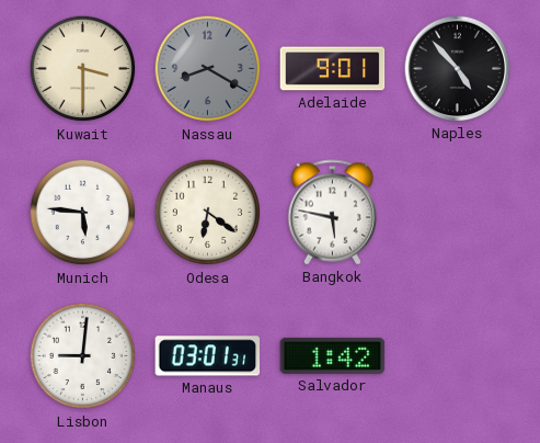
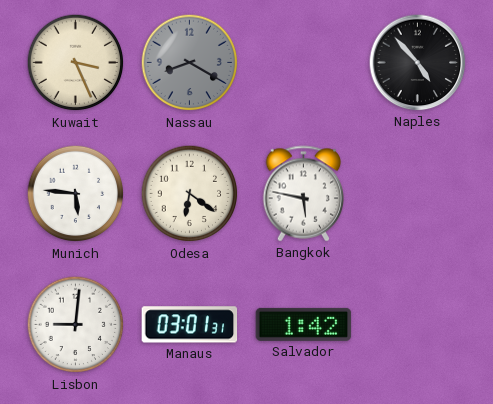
Kuwait: 3:30 -> 3:26
Adelaide: 9:01 -> none
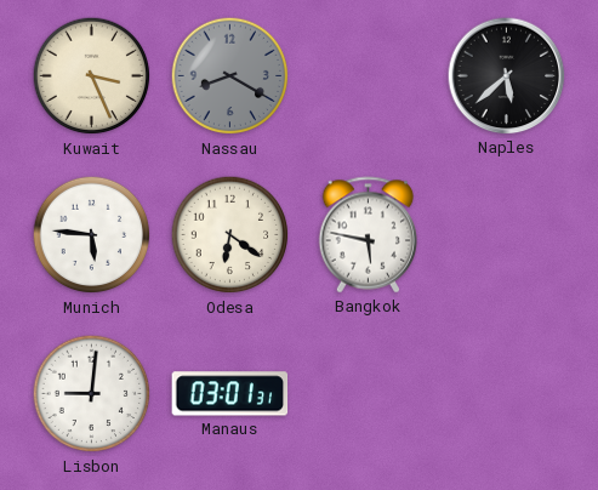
Naples: 4:53 -> 5:38
Salvador: 1:42 -> none
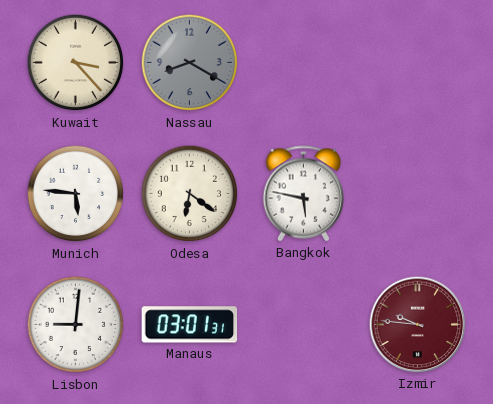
Kuwait: 3:26 -> 3:23
Naples: 5:38 -> none
Izmir: none -> 9:46
